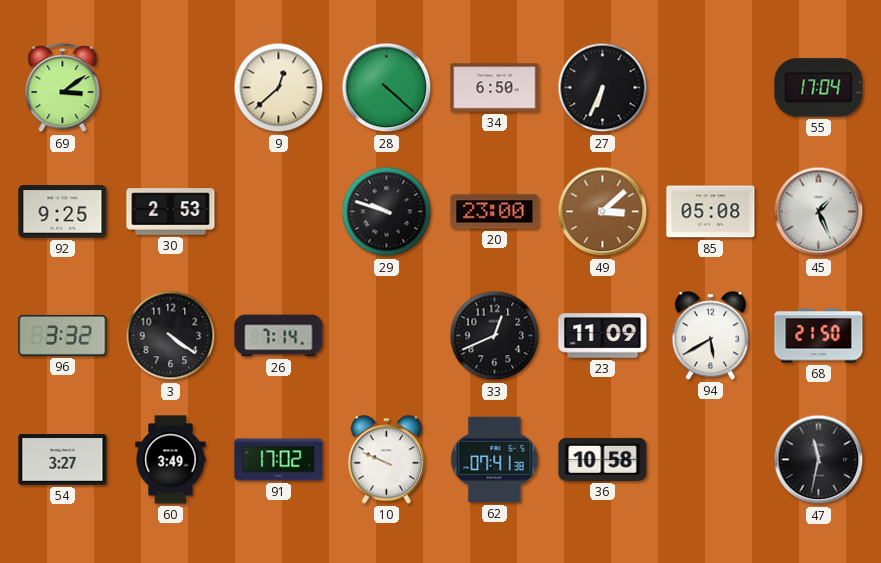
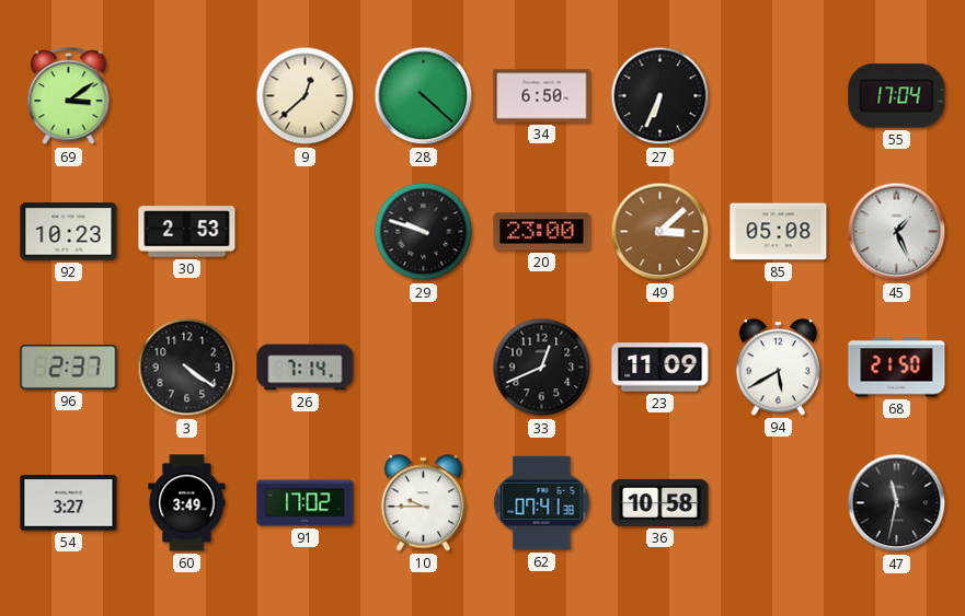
92: 9:25 -> 10:23
96: 3:32 -> 2:37
10: 9:49 -> 9:45
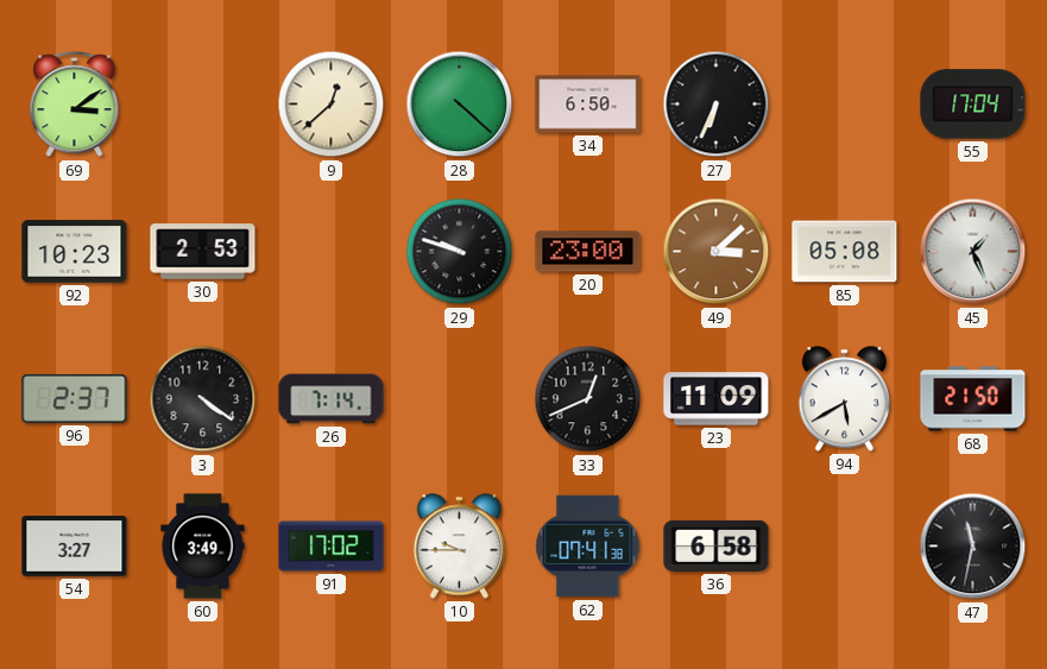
36: 10:58 -> 6:58
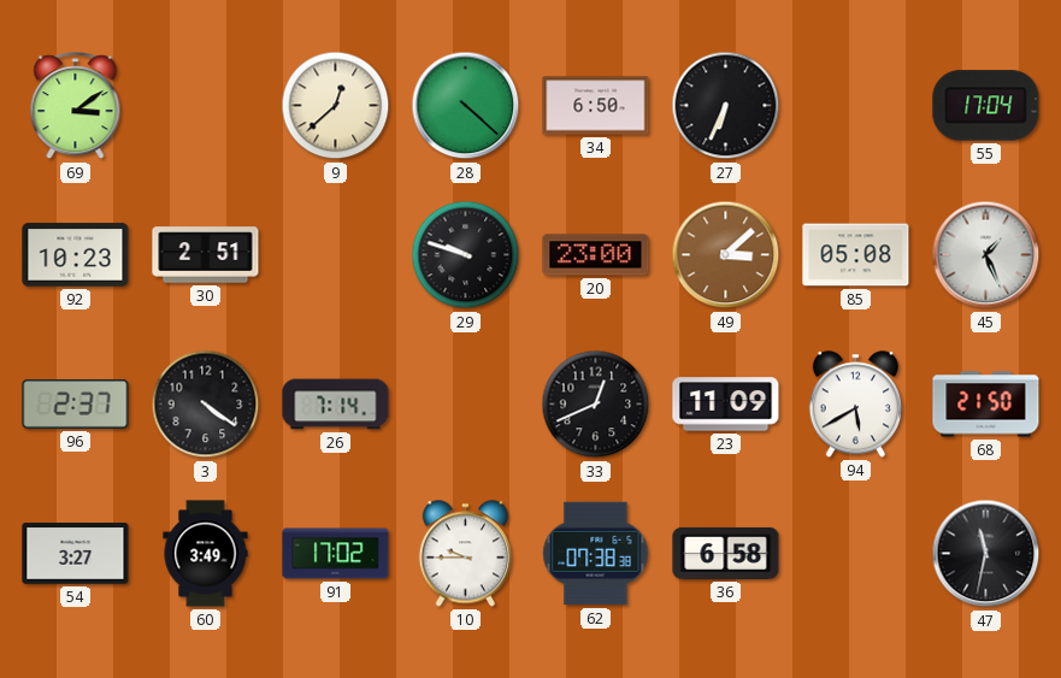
30: 2:53 -> 2:51
62: 07:41 -> 07:38
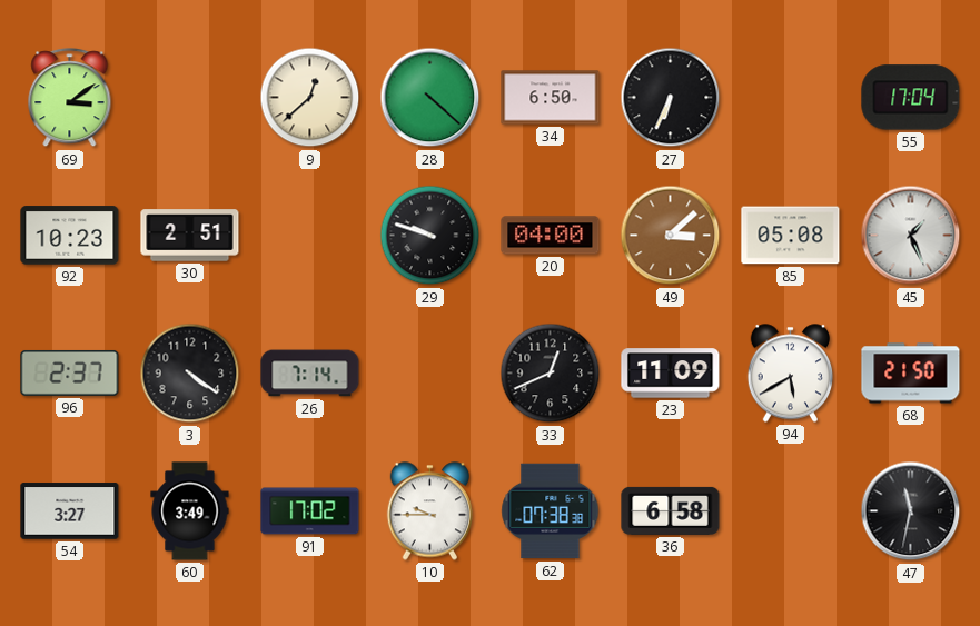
20: 23:00 -> 04:00
